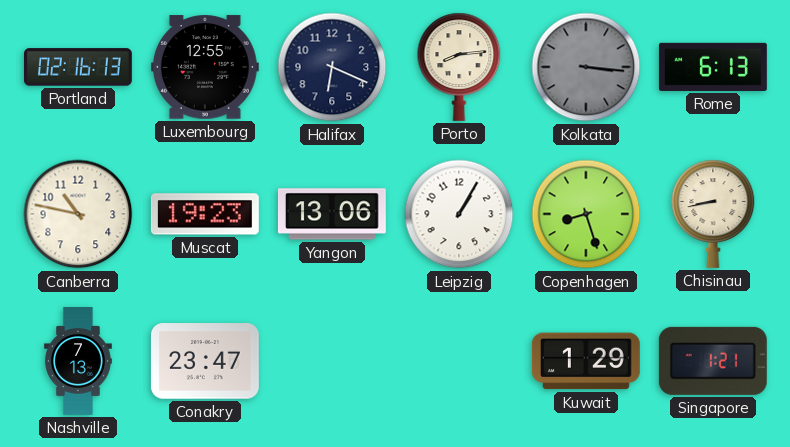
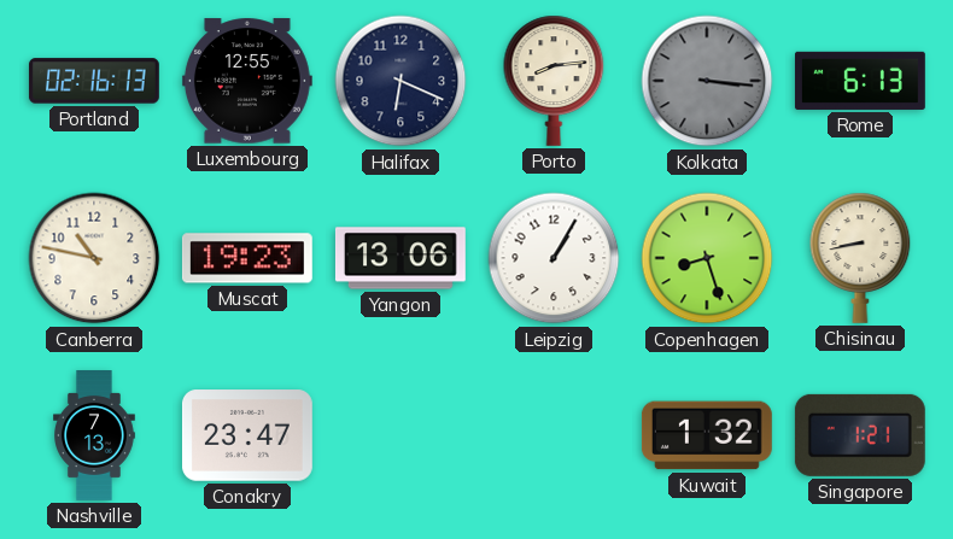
Kuwait: 1:29 -> 1:32
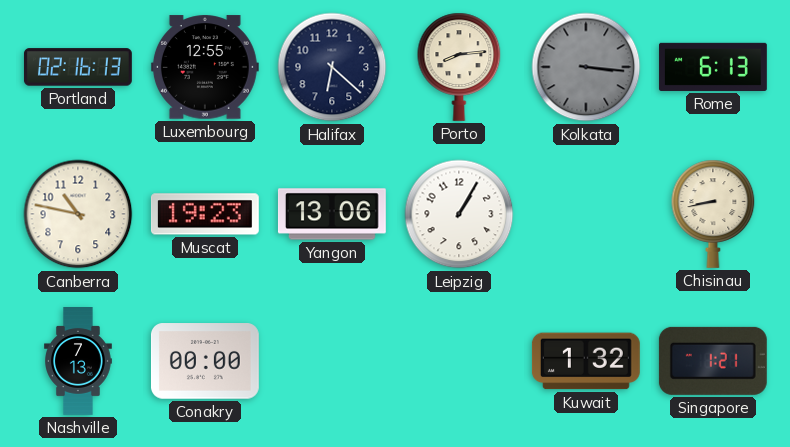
Halifax: 6:19 -> 6:22
Copenhagen: 8:27 -> none
Conakry: 23:47 -> 00:00
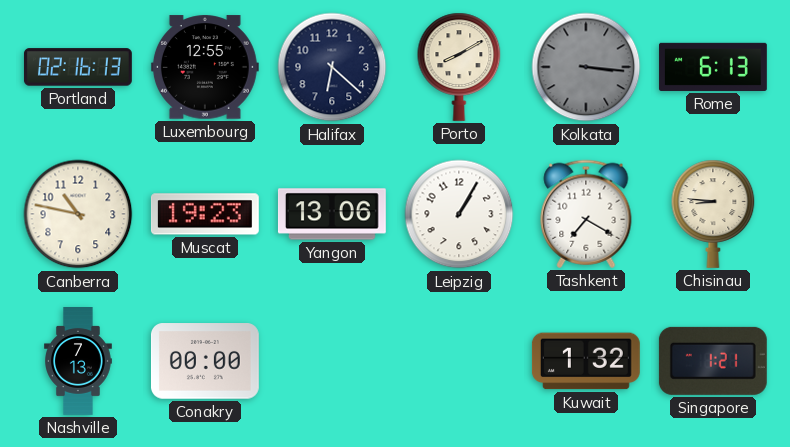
Porto: 8:14 -> 8:10
Tashkent: none -> 7:20
Chisinau: 8:43 -> 8:46
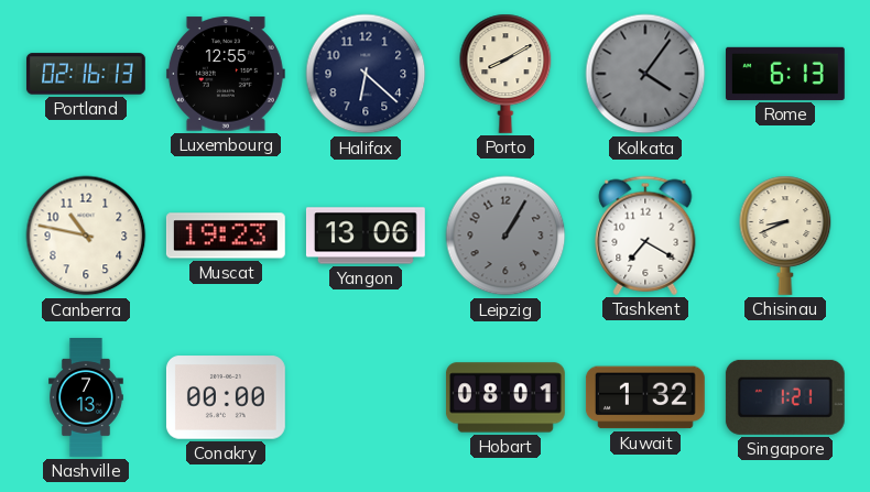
Kolkata: 3:16 -> 4:06
Leipzig dial: white -> grey
Chisinau: 8:46 -> 8:41
Hobart: none -> 08:01
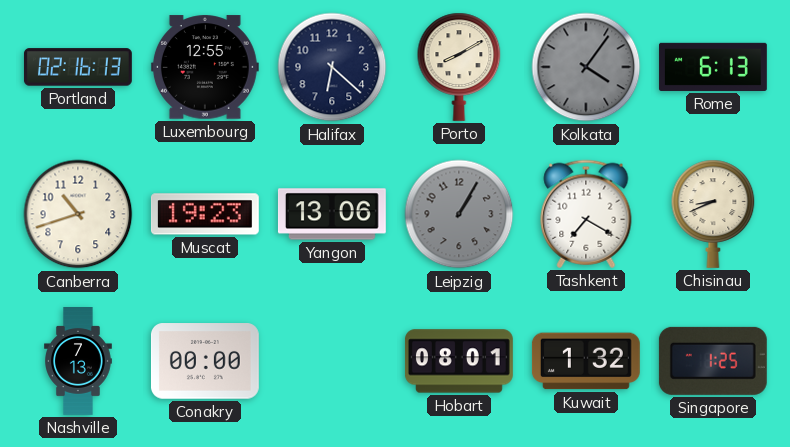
Canberra: 10:47 -> 10:42
Singapore: 1:21 -> 1:25
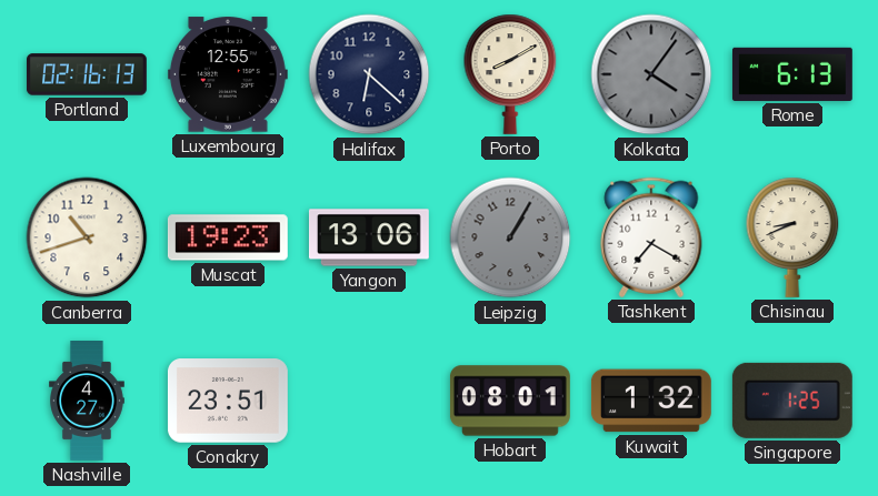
Nashville: 7:13 -> 4:27
Conakry: 00:00 -> 23:51
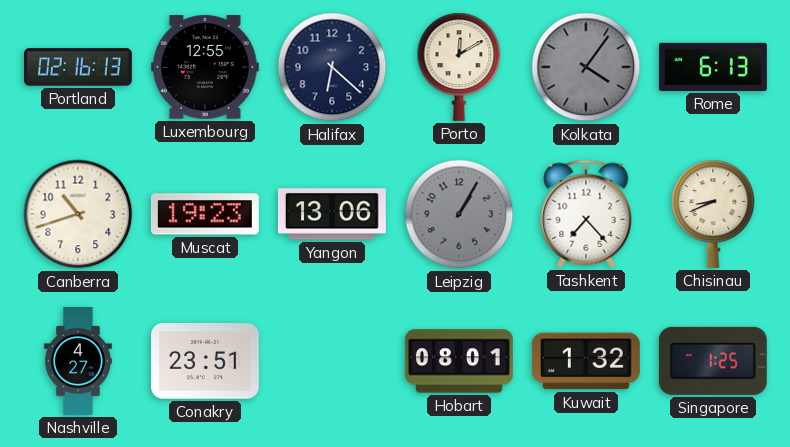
Porto: 8:10 -> 12:10
Tashkent: 7:20 -> 7:23
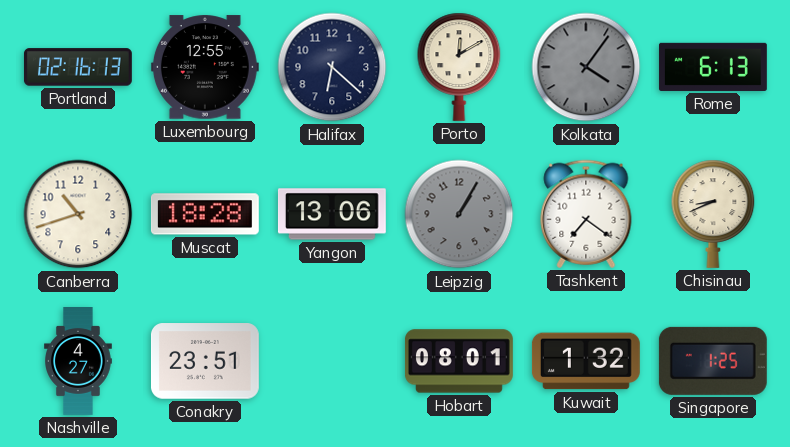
Muscat: 19:23 -> 18:28
Tashkent: 7:23 -> 7:21
